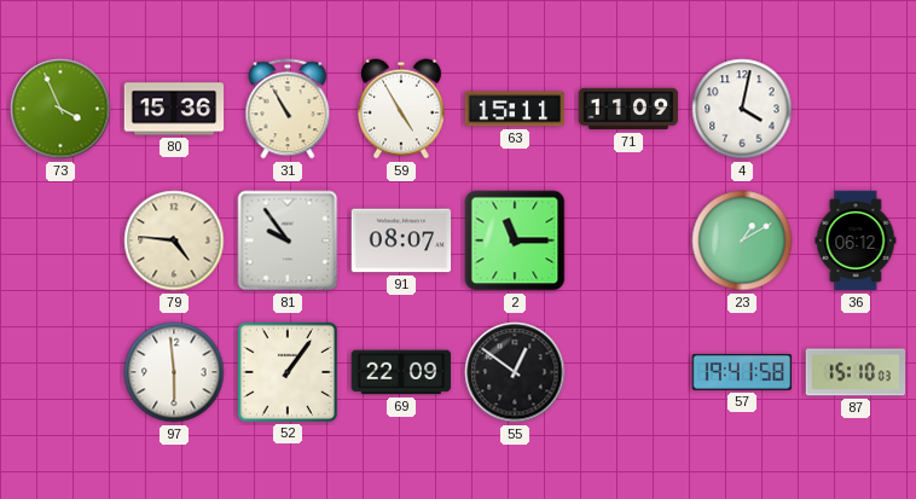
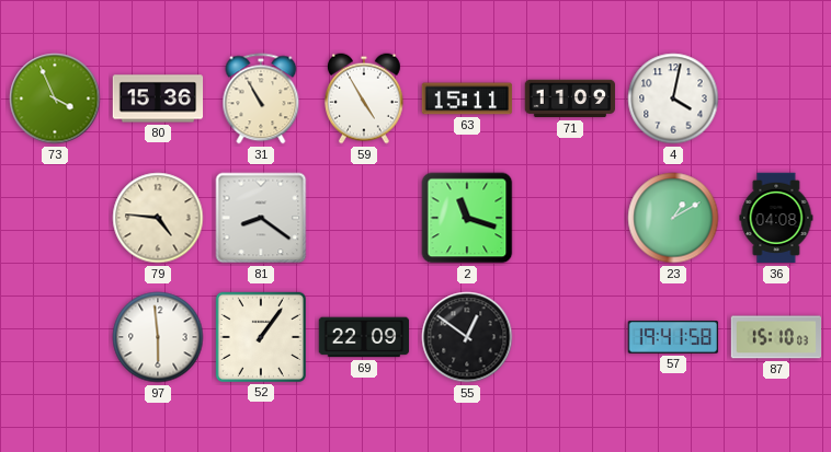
81: 9:54 -> 8:21
91: 08:07 -> none
2: 11:15 -> 11:18
36: 06:12 -> 04:08
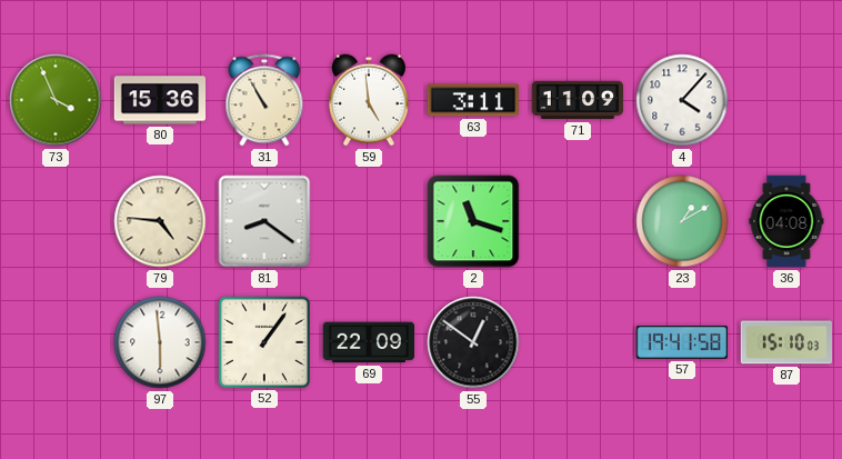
59: 4:55 -> 4:59
63: 15:11 -> 3:11
4: 4:02 -> 4:07
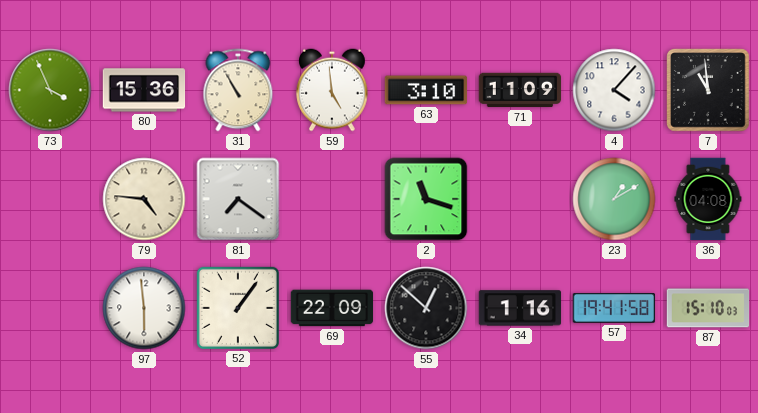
63: 3:11 -> 3:10
7: none -> 10:59
81: 8:21 -> 7:21
55: 12:51 -> 12:52
34: none -> 1:16
